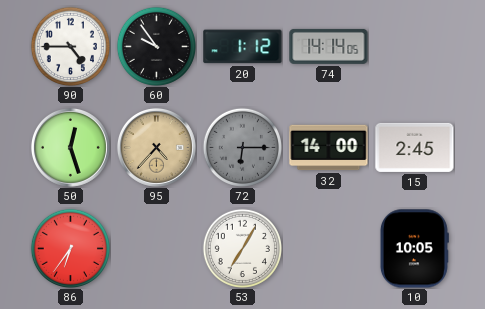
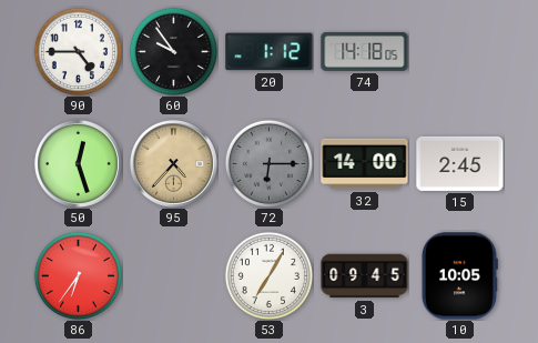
74: 14:14 -> 14:18
3: none -> 09:45
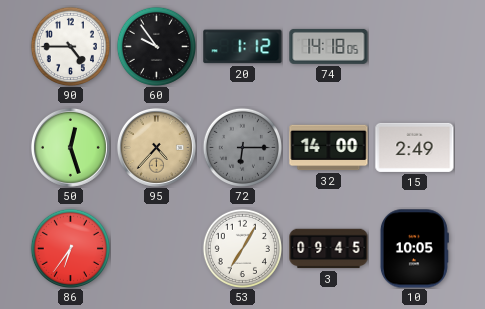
15: 2:45 -> 2:49
